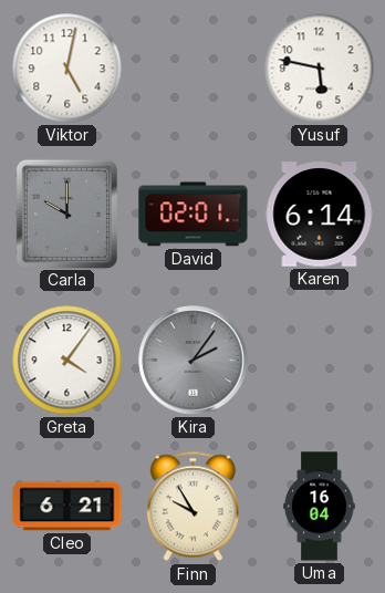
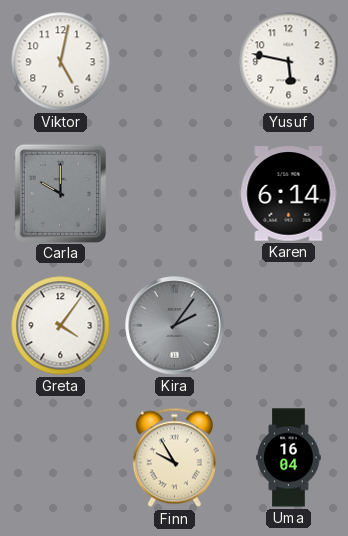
David: 02:01 -> none
Cleo: 6:21 -> none
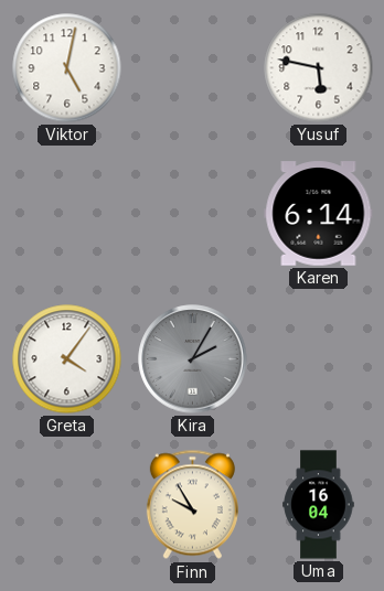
Carla: 10:00 -> none
Kira: 2:06 -> 2:05
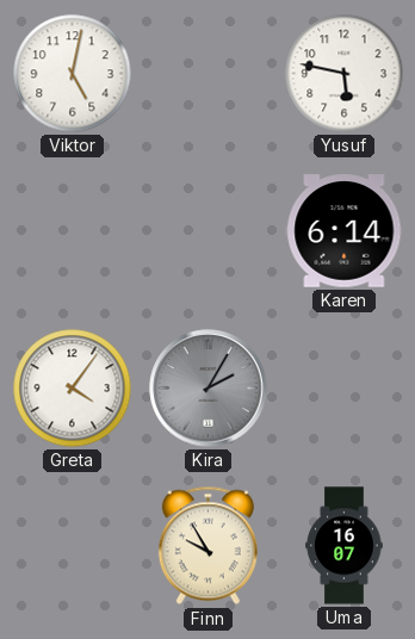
Uma: 16:04 -> 16:07
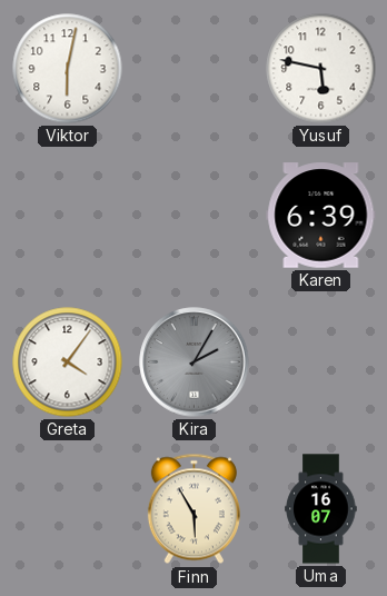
Viktor: 5:02 -> 6:02
Karen: 6:14 -> 6:39
Finn: 9:55 -> 5:55
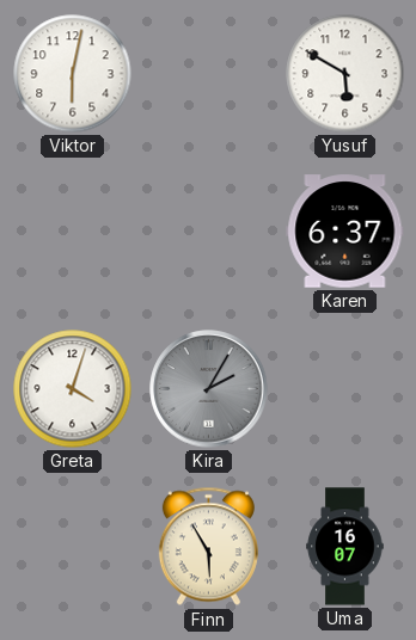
Yusuf: 5:47 -> 5:50
Karen: 6:39 -> 6:37
Greta: 4:06 -> 4:03
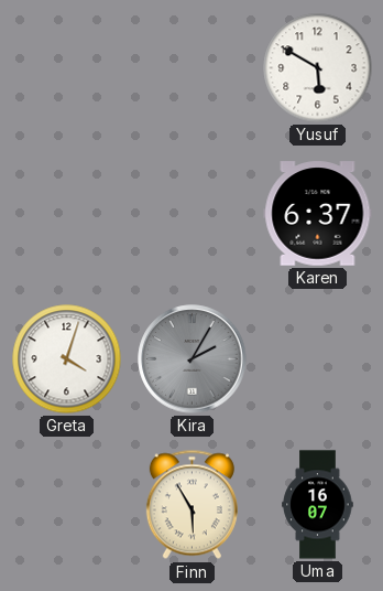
Viktor: 6:02 -> none
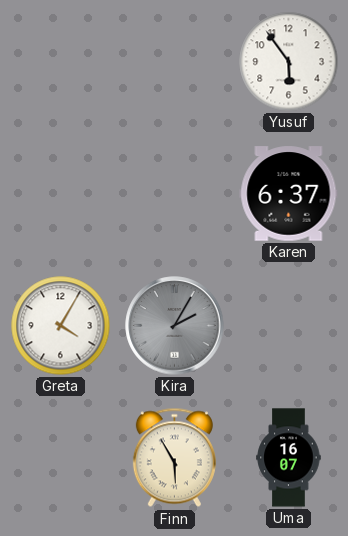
Yusuf: 5:50 -> 5:54
Greta: 4:03 -> 4:05
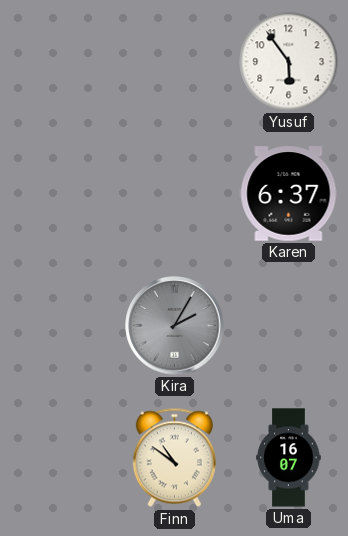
Greta: 4:05 -> none
Finn: 5:55 -> 10:51
